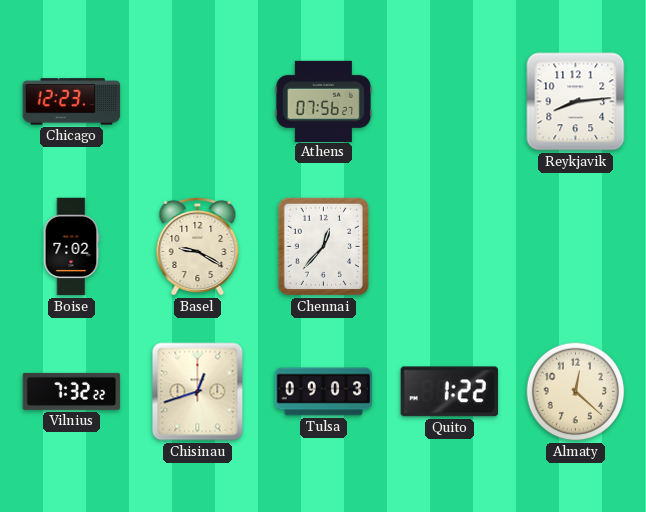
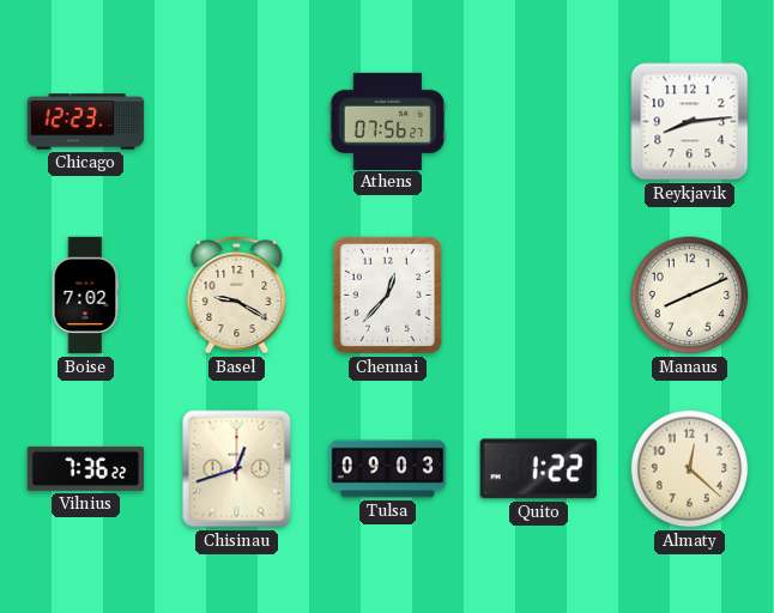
Manaus: none -> 8:11
Vilnius: 7:32 -> 7:36
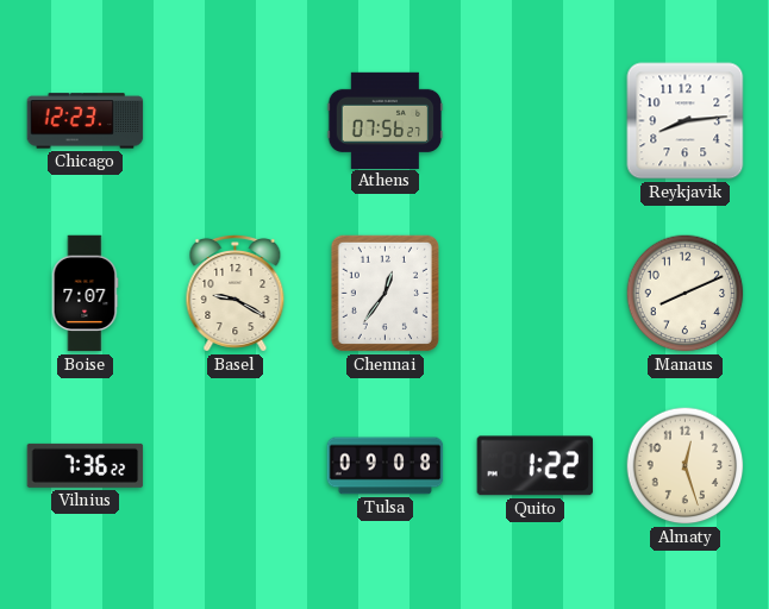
Boise: 7:02 -> 7:07
Chennai: 12:37 -> 12:36
Chisinau: 12:42 -> none
Tulsa: 09:03 -> 09:08
Almaty: 12:22 -> 12:27
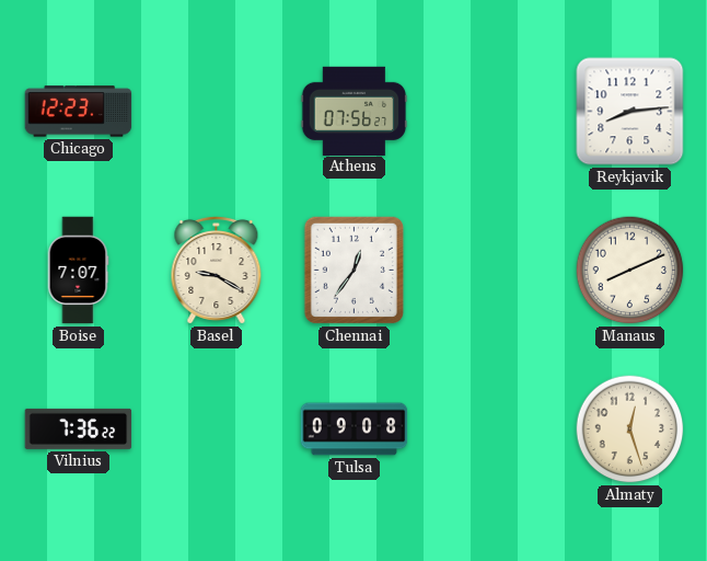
Quito: 1:22 -> none
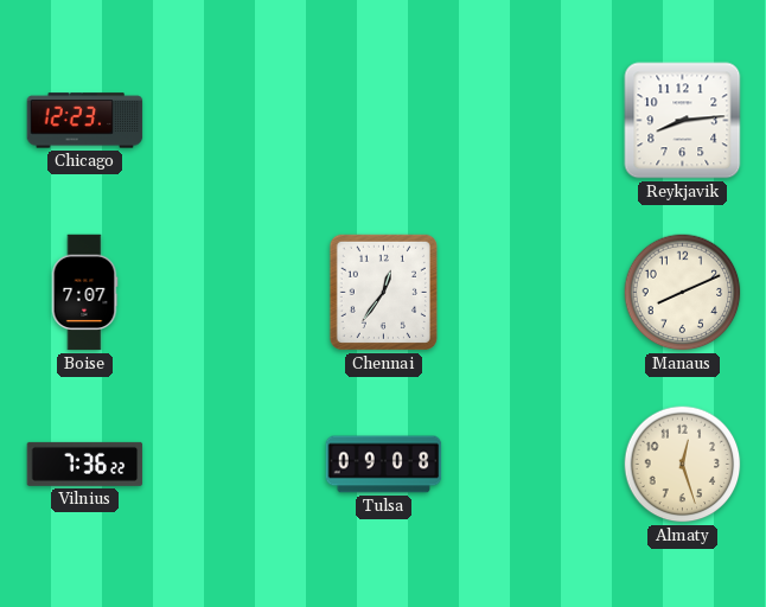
Athens: 07:56 -> none
Basel: 9:20 -> none
